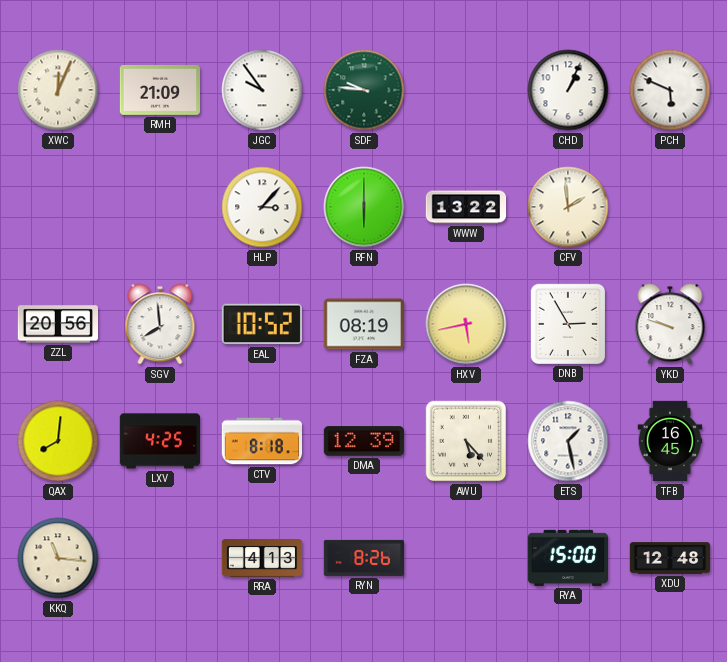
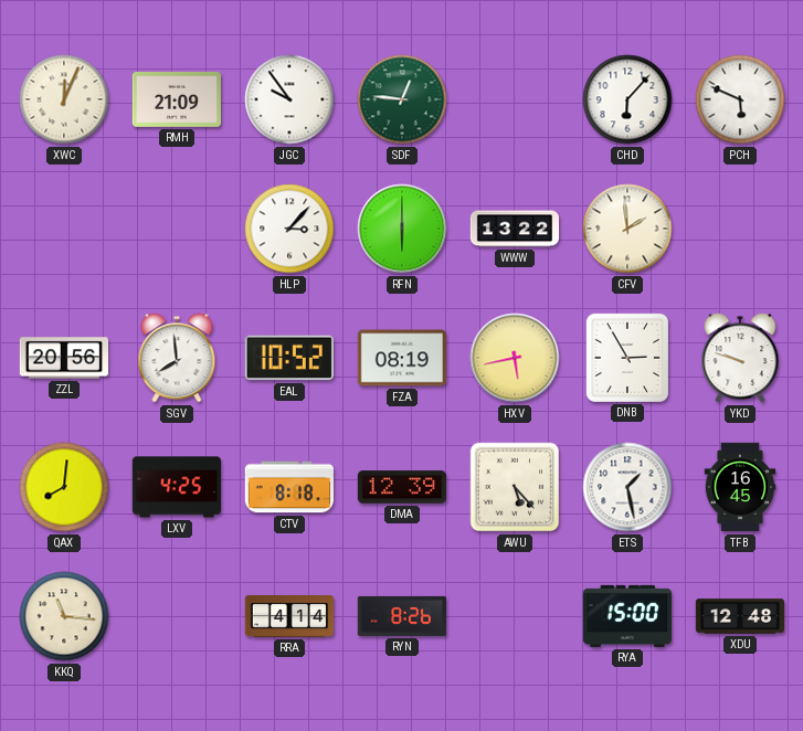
SDF: 9:46 -> 12:46
CHD: 1:04 -> 6:07
RRA: 4:13 -> 4:14
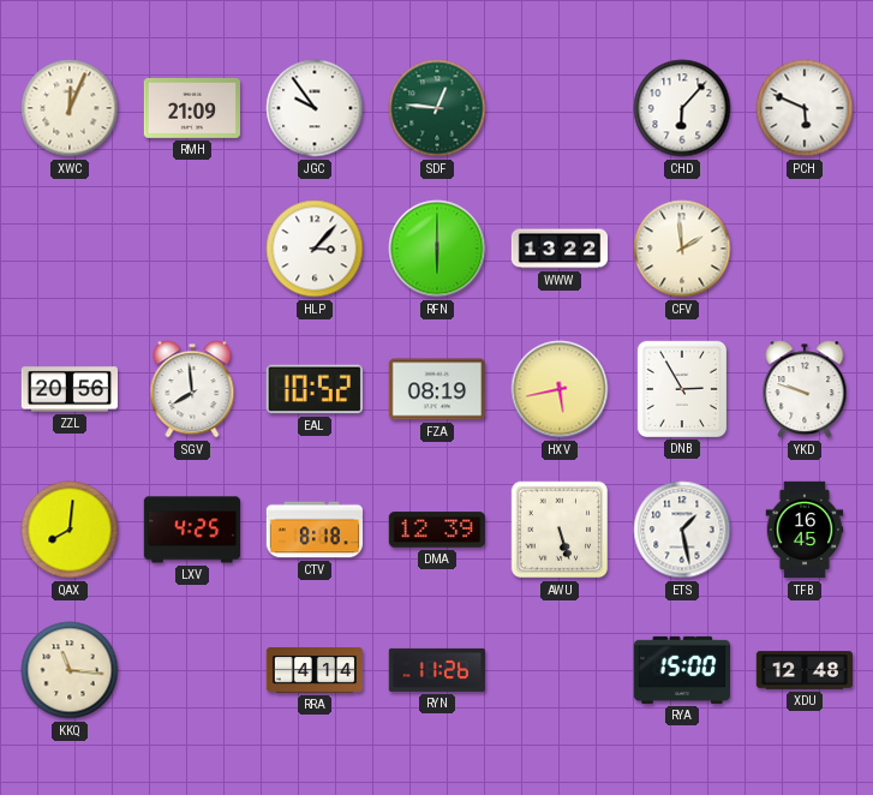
AWU: 5:23 -> 5:27
RYN: 8:26 -> 11:26
